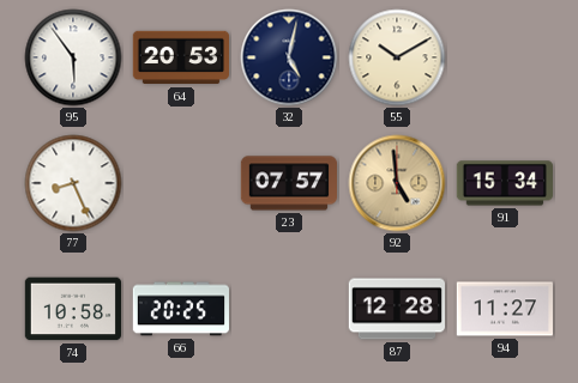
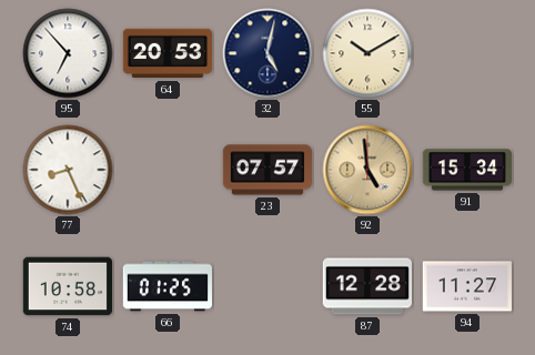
95: 5:54 -> 6:53
66: 20:25 -> 01:25
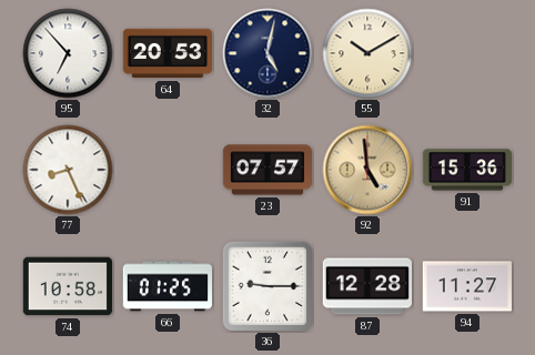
91: 15:34 -> 15:36
36: none -> 9:15
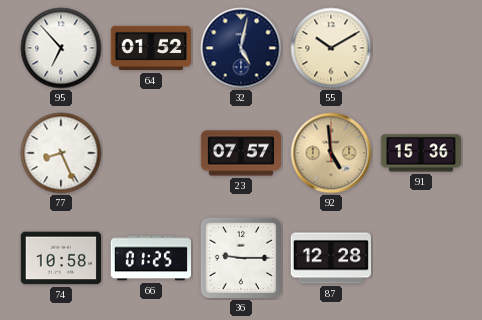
64: 20:53 -> 01:52
94: 11:27 -> none
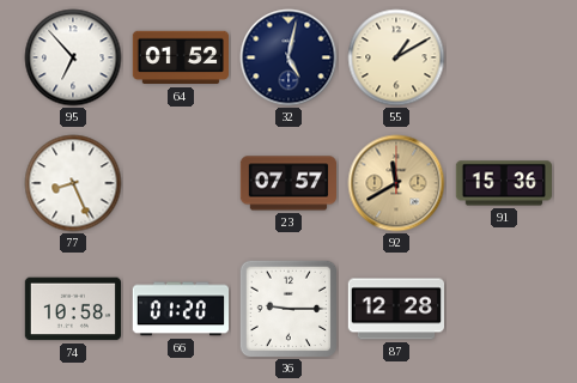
55: 10:10 -> 1:10
92: 4:59 -> 11:40
66: 01:25 -> 01:20
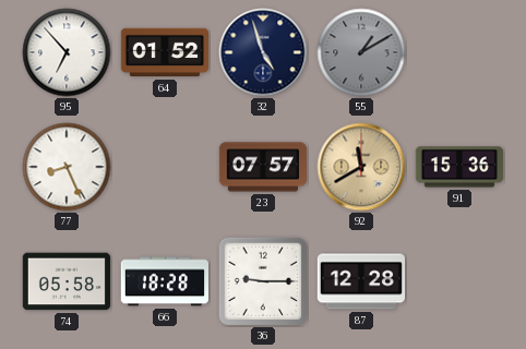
32: 5:02 -> 4:57
55 dial: cream -> grey
74: 10:58 -> 05:58
66: 01:20 -> 18:28
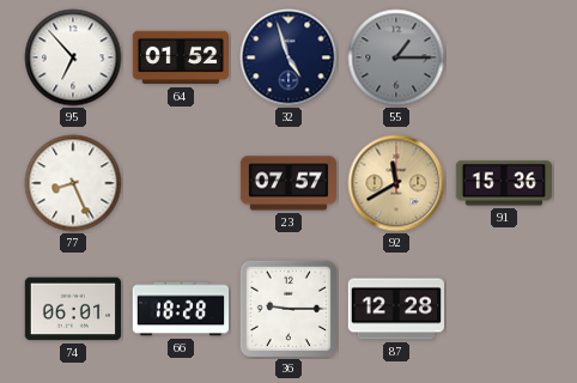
55: 1:10 -> 1:15
74: 05:58 -> 06:01
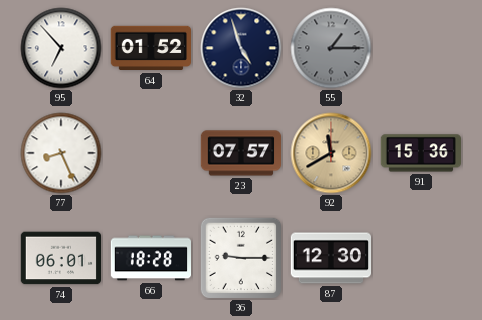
87: 12:28 -> 12:30
